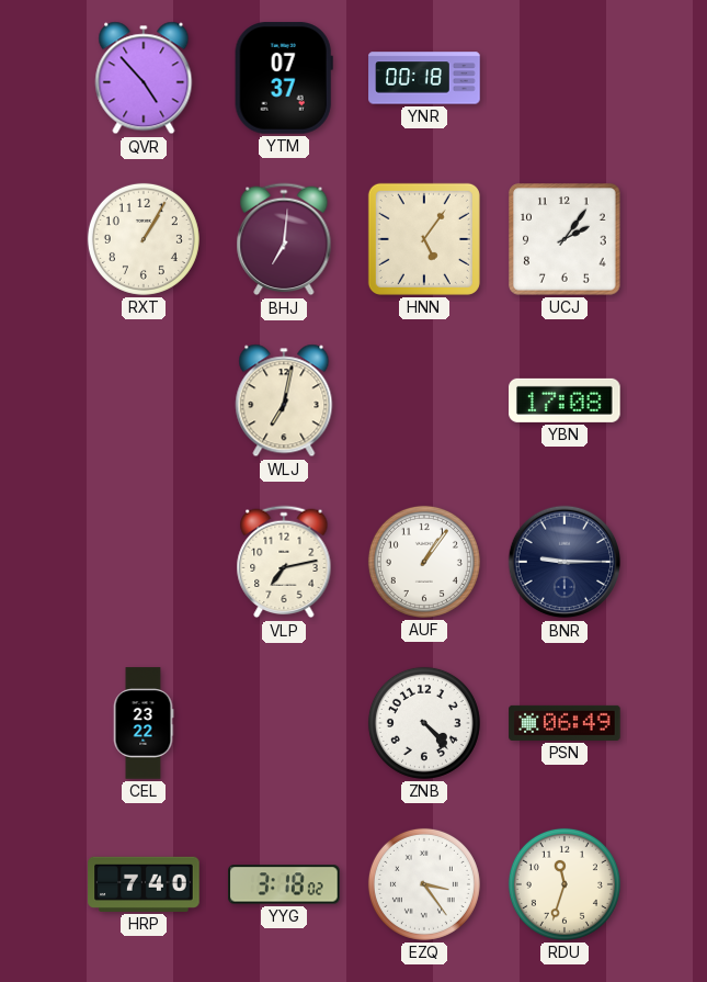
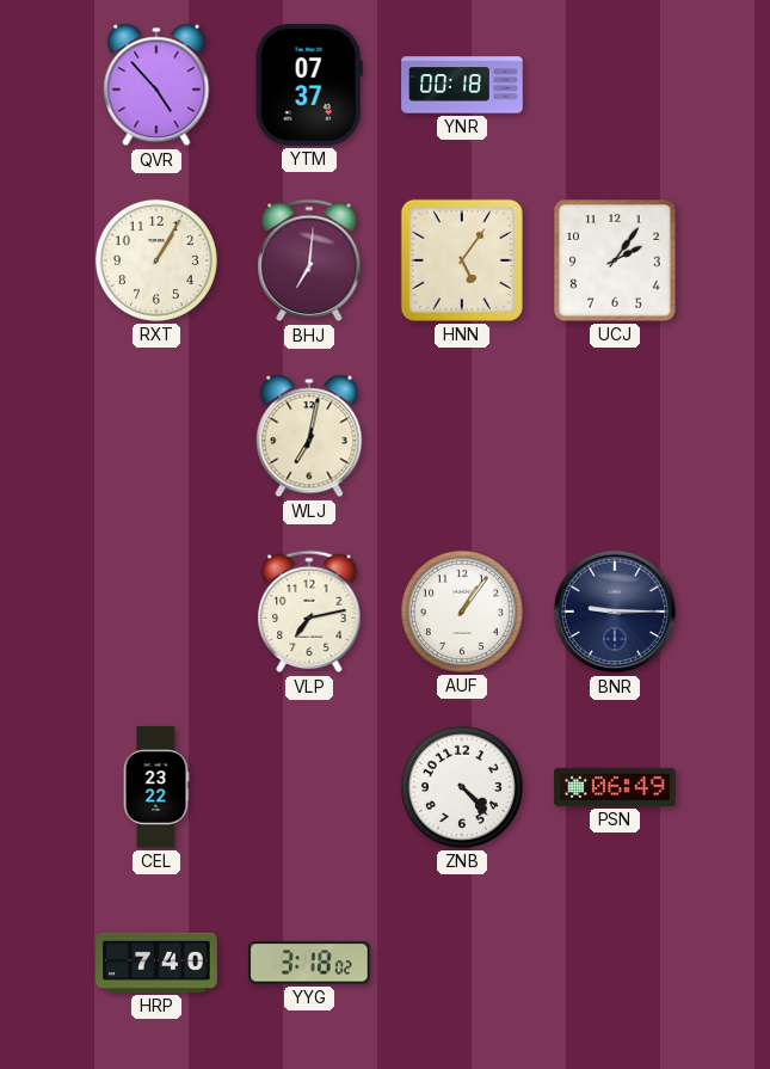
YBN: 17:08 -> none
EZQ: 3:24 -> none
RDU: 11:33 -> none
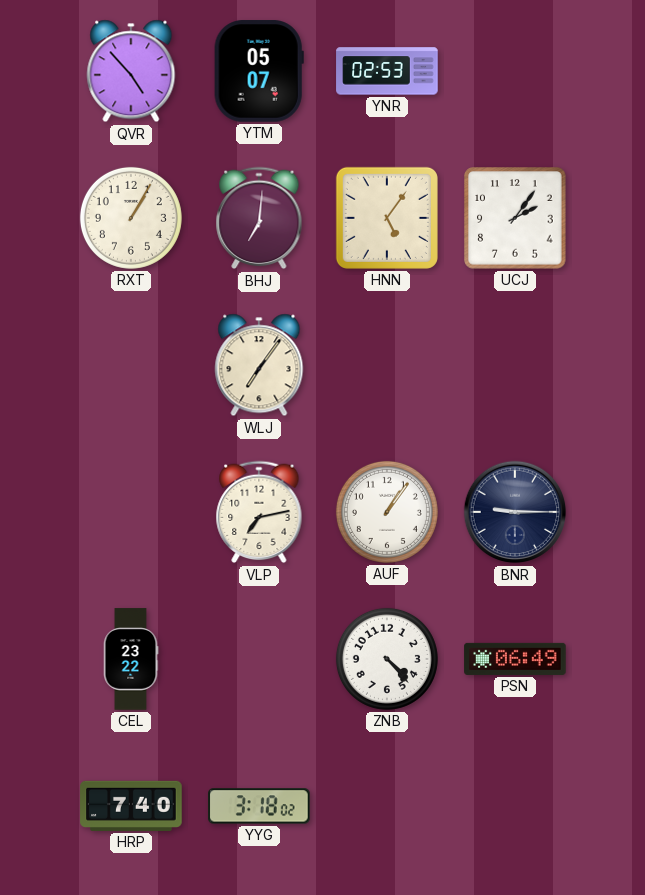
YTM: 07:37 -> 05:07
YNR: 00:18 -> 02:53
WLJ: 7:02 -> 7:06
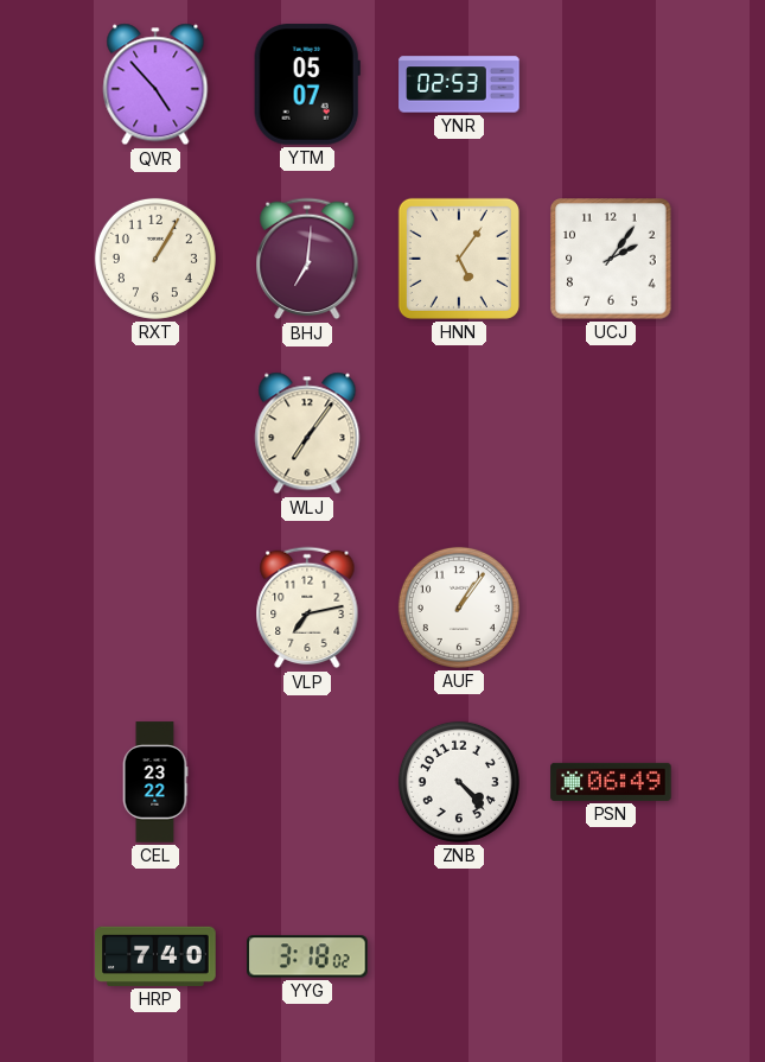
BNR: 9:15 -> none
